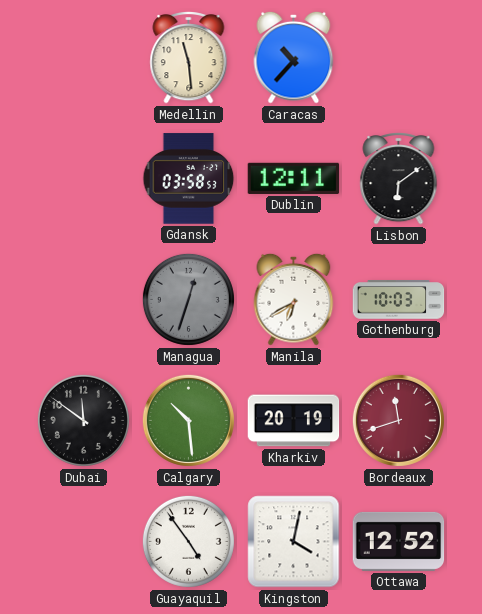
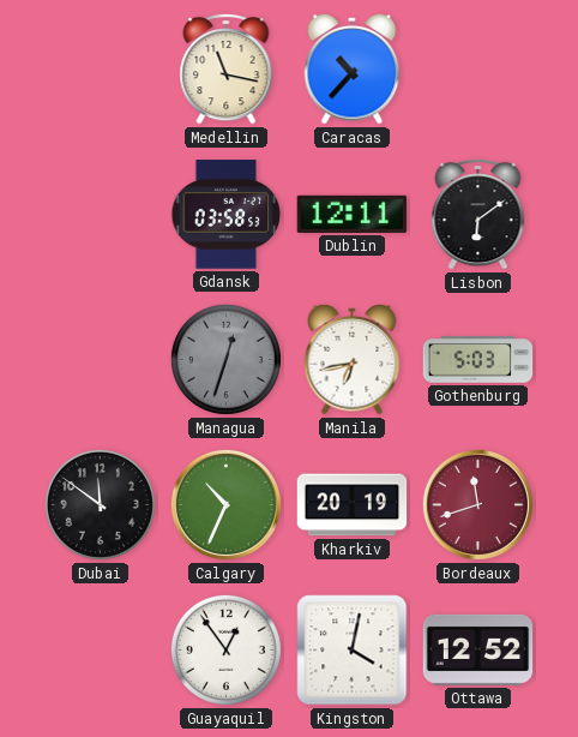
Medellin: 11:29 -> 11:17
Manila: 6:40 -> 6:43
Gothenburg: 10:03 -> 5:03
Calgary: 10:29 -> 10:34
Guayaquil: 4:54 -> 12:54
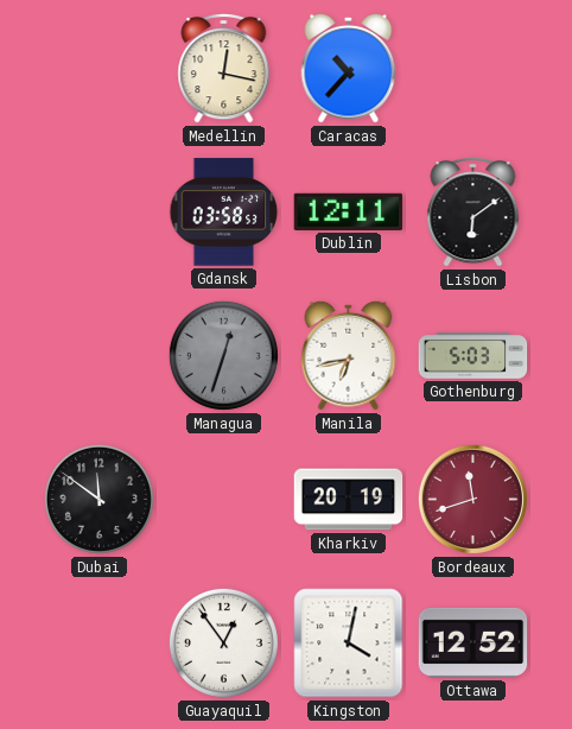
Medellin: 11:17 -> 12:17
Calgary: 10:34 -> none
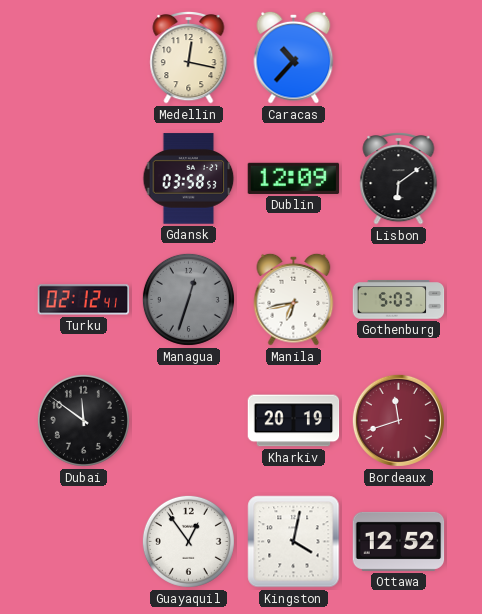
Dublin: 12:11 -> 12:09
Turku: none -> 02:12
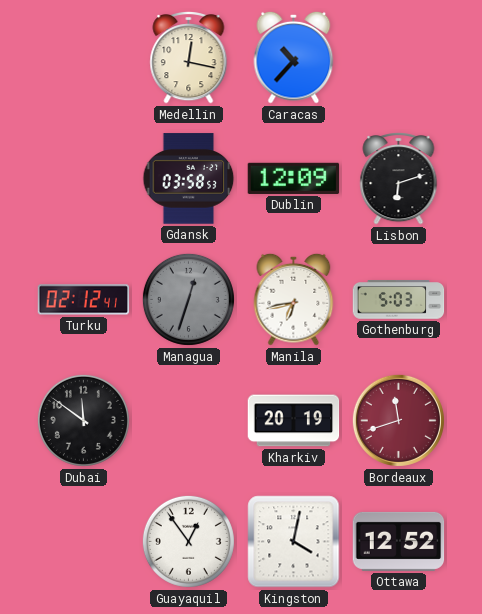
Lisbon: 6:09 -> 6:12
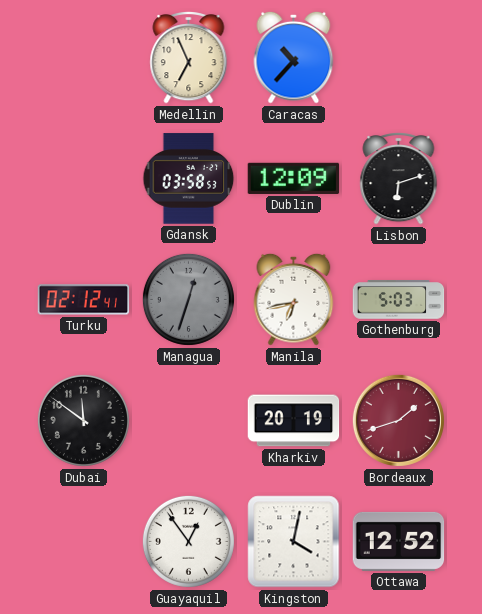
Medellin: 12:17 -> 6:56
Bordeaux: 11:42 -> 1:42
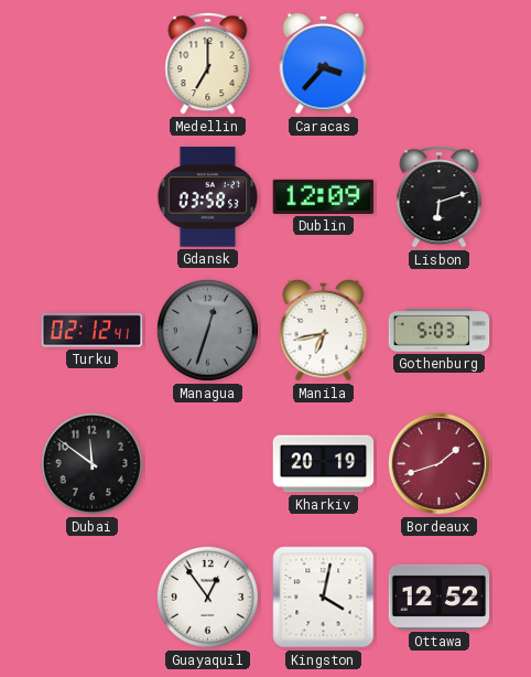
Medellin: 6:56 -> 7:00
Caracas: 10:37 -> 3:37
